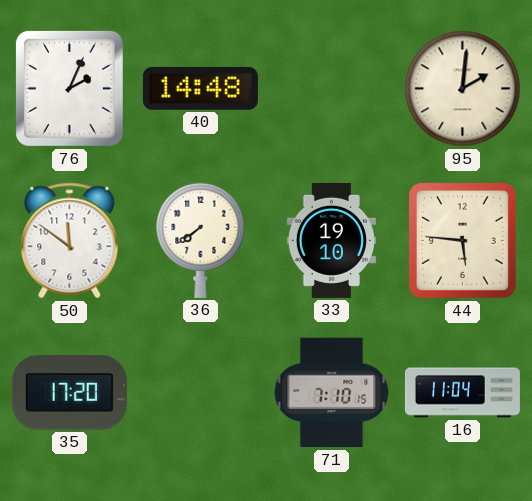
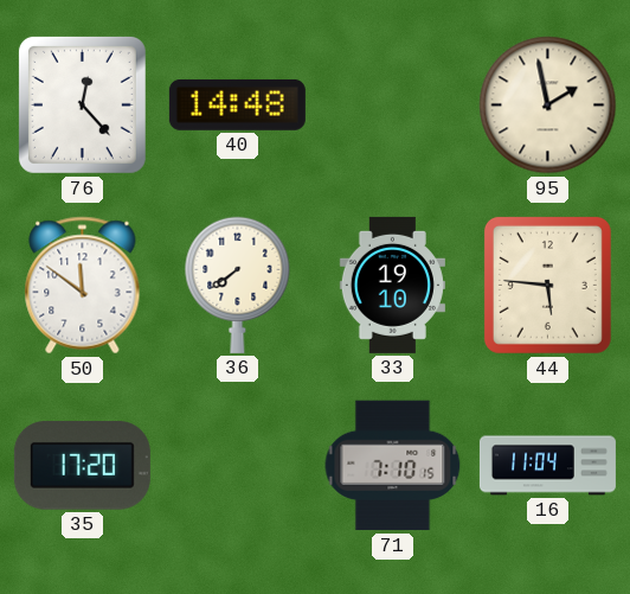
76: 2:04 -> 12:23
95: 2:01 -> 1:58
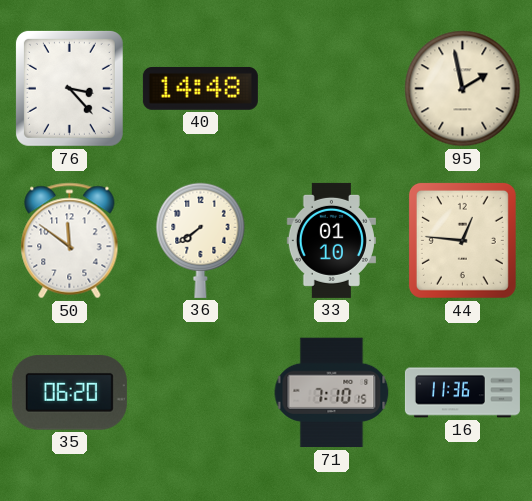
76: 12:23 -> 3:23
33: 19:10 -> 01:10
44: 5:46 -> 12:46
35: 17:20 -> 06:20
16: 11:04 -> 11:36
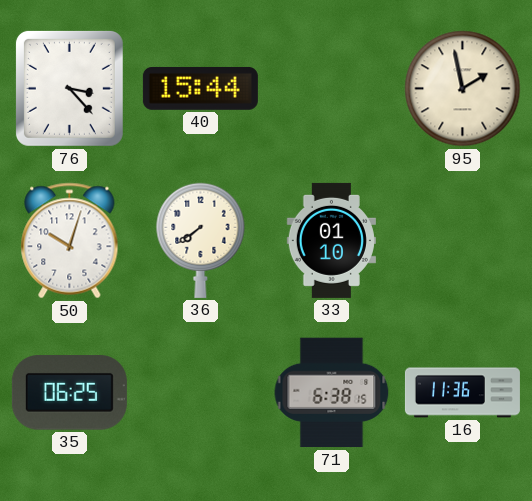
40: 14:48 -> 15:44
50: 11:51 -> 10:03
44: 12:46 -> none
35: 06:20 -> 06:25
71: 7:10 -> 6:38
